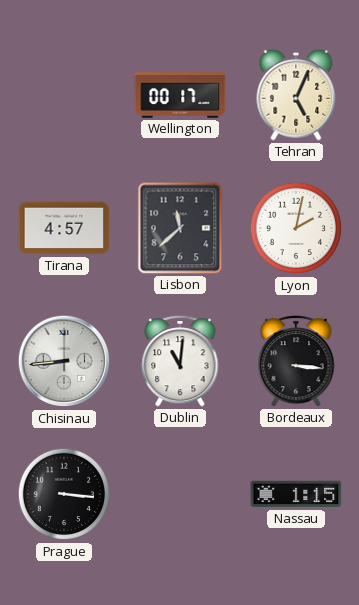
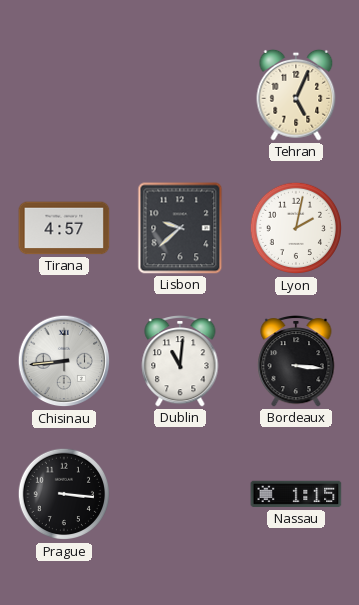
Wellington: 00:17 -> none
Lisbon: 11:38 -> 9:38
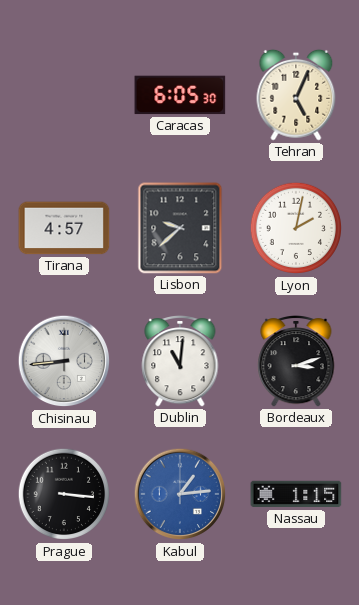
Caracas: none -> 6:05
Bordeaux: 3:16 -> 3:12
Kabul: none -> 1:14
